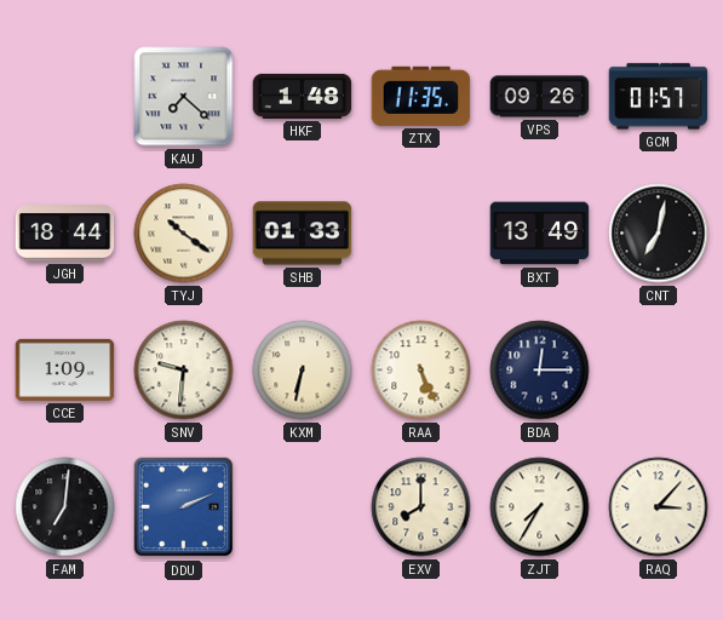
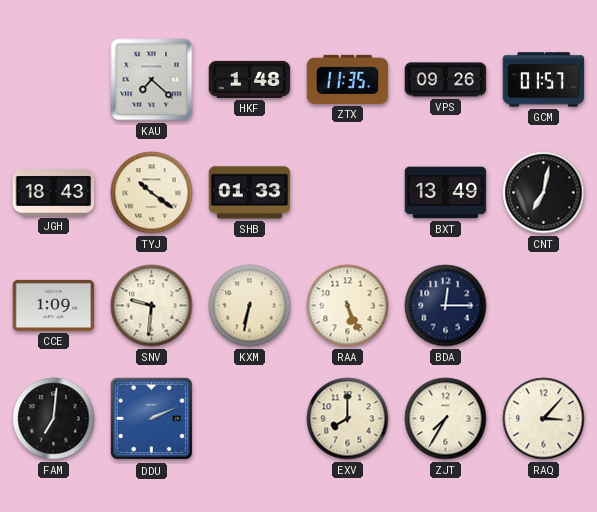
JGH: 18:44 -> 18:43
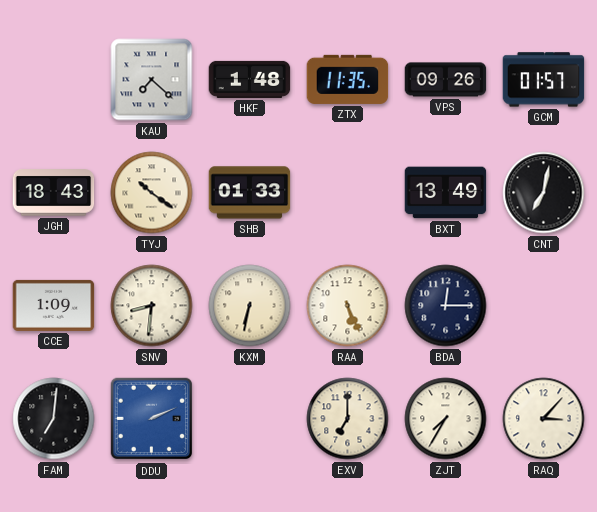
SNV: 9:31 -> 8:31
EXV: 8:00 -> 7:00
